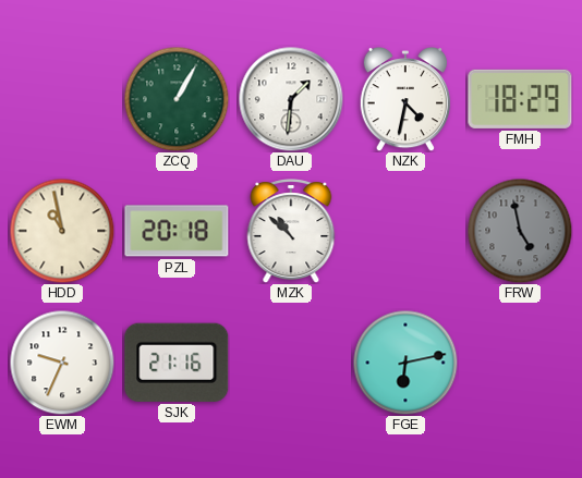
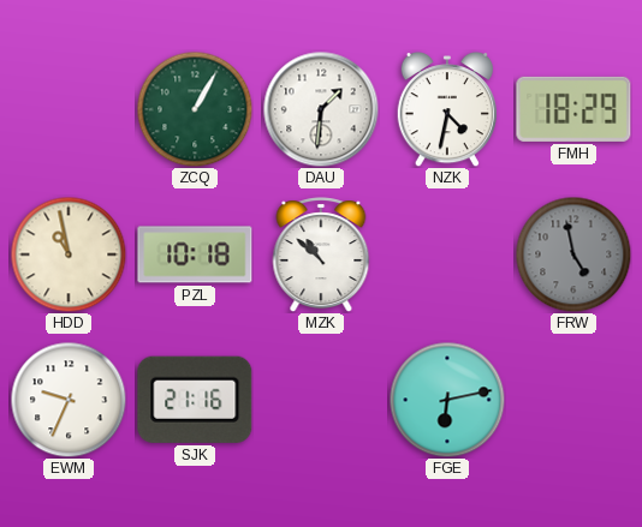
PZL: 20:18 -> 10:18
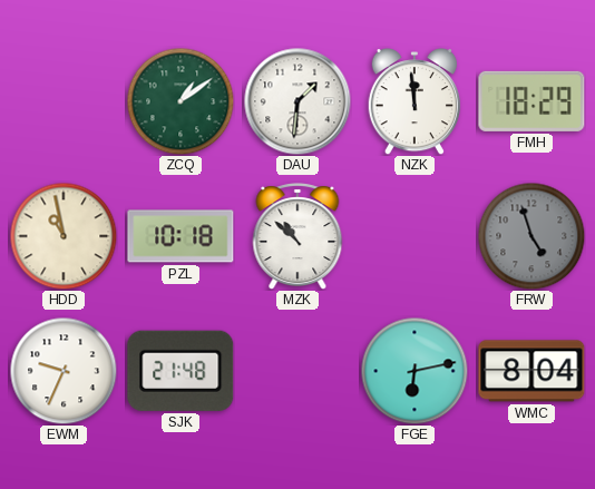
ZCQ: 1:05 -> 1:09
NZK: 4:32 -> 11:59
FRW: 4:58 -> 4:57
SJK: 21:16 -> 21:48
WMC: none -> 8:04
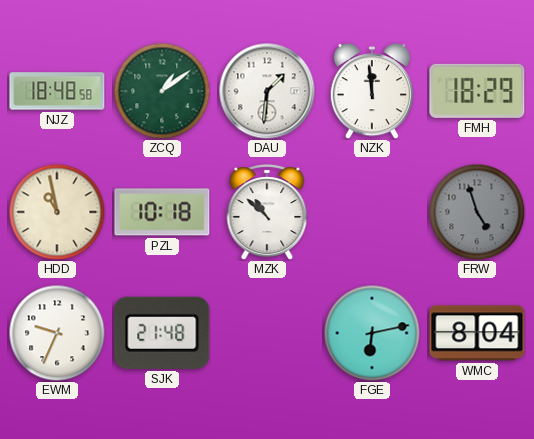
NJZ: none -> 18:48
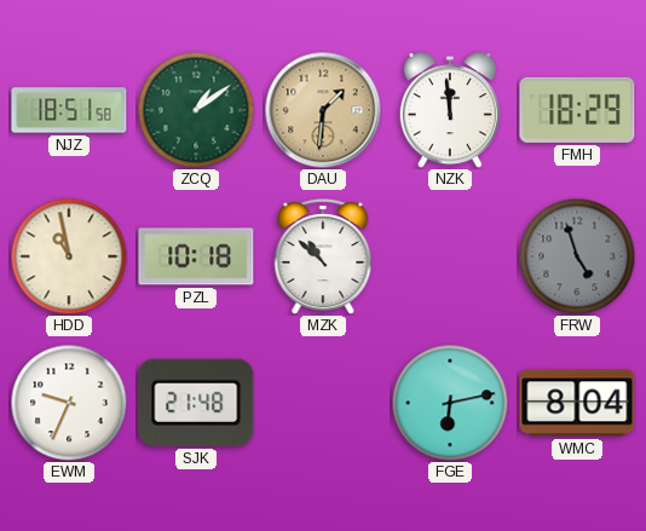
NJZ: 18:48 -> 18:51
DAU dial: white -> champagne
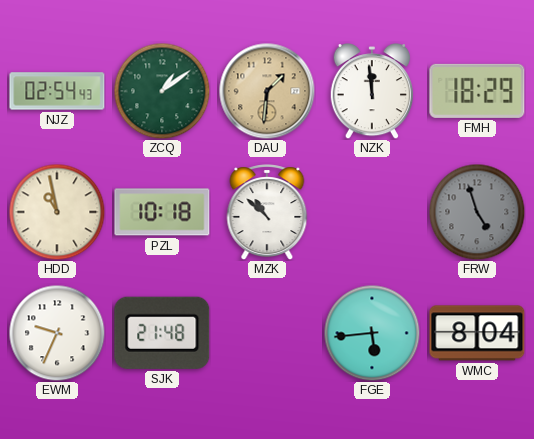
NJZ: 18:51 -> 02:54
FGE: 6:13 -> 5:44
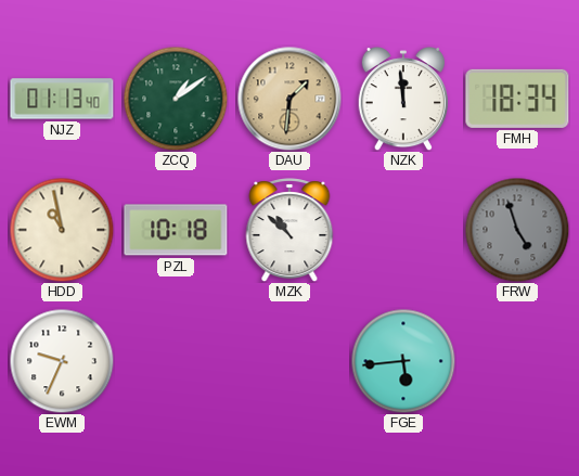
NJZ: 02:54 -> 01:13
FMH: 18:29 -> 18:34
SJK: 21:48 -> none
WMC: 8:04 -> none
